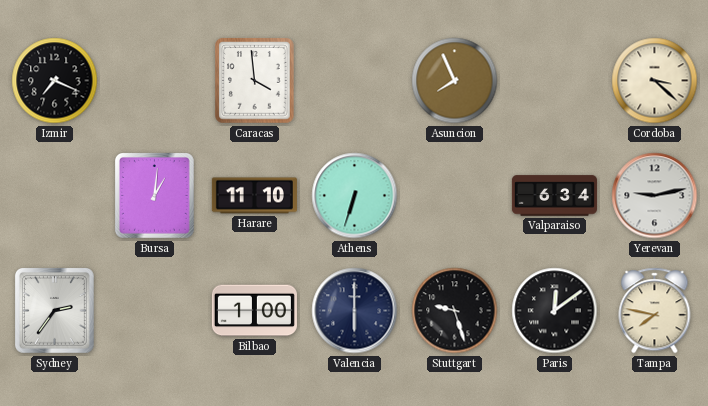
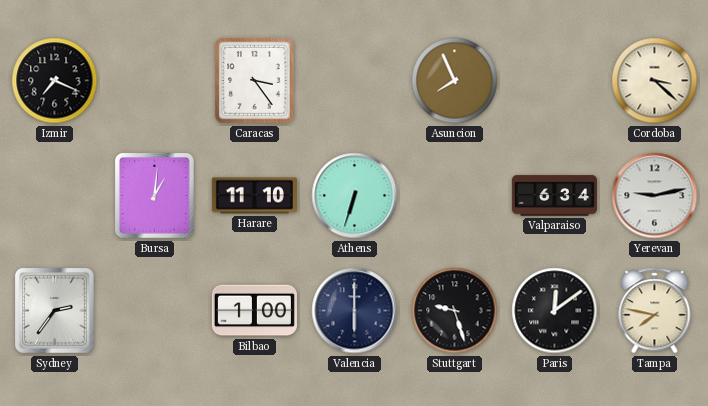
Caracas: 3:59 -> 3:24
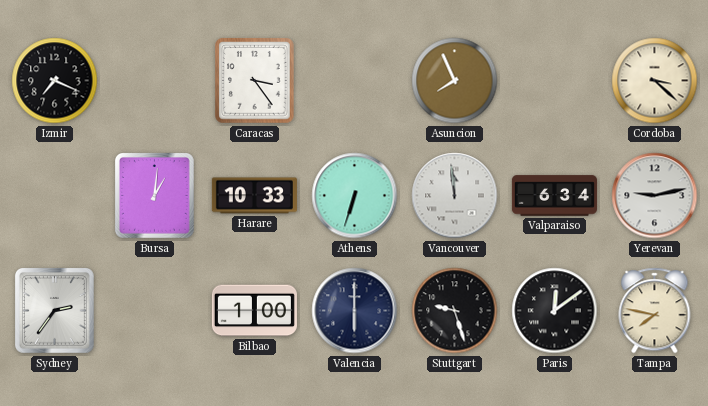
Harare: 11:10 -> 10:33
Vancouver: none -> 11:59
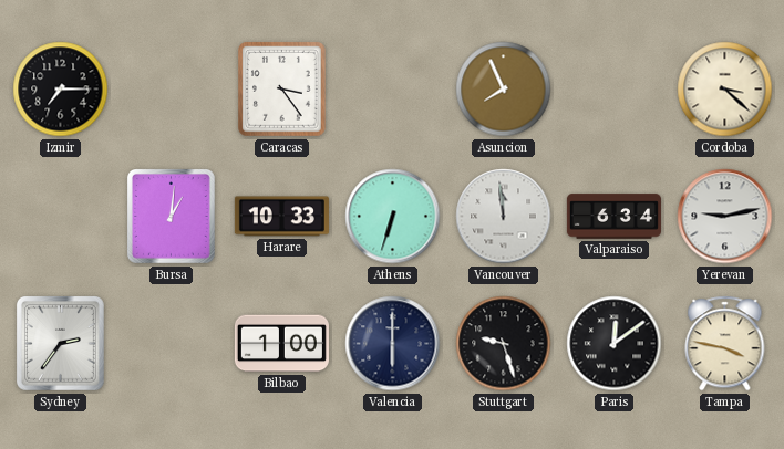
Izmir: 7:19 -> 7:15
Tampa: 7:47 -> 3:47
